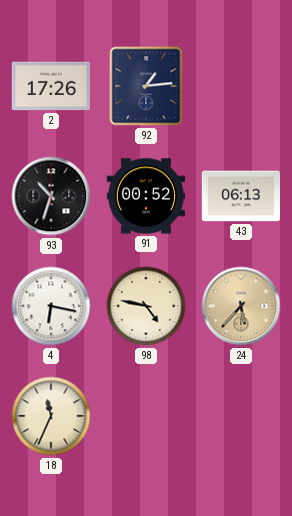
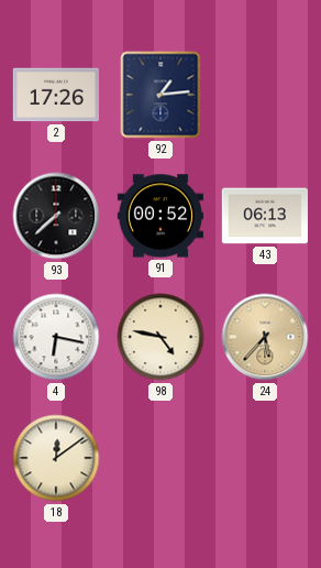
93: 10:33 -> 7:38
18: 11:34 -> 12:09
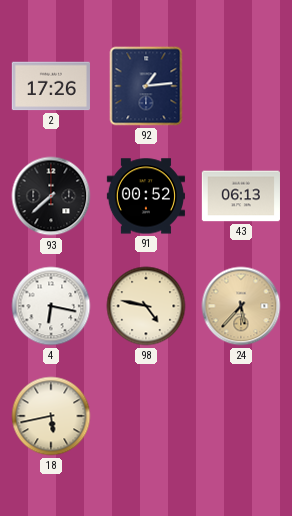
18: 12:09 -> 5:43
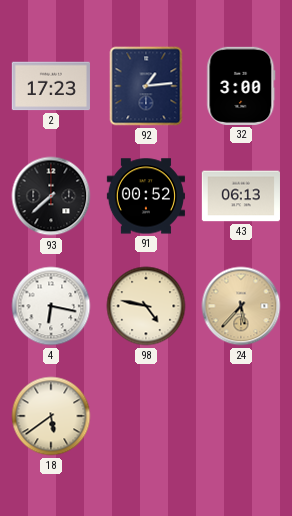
2: 17:26 -> 17:23
32: none -> 3:00
18: 5:43 -> 5:39
